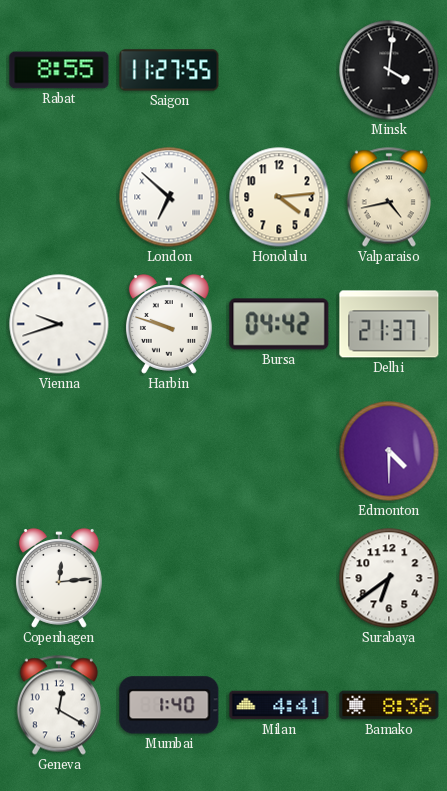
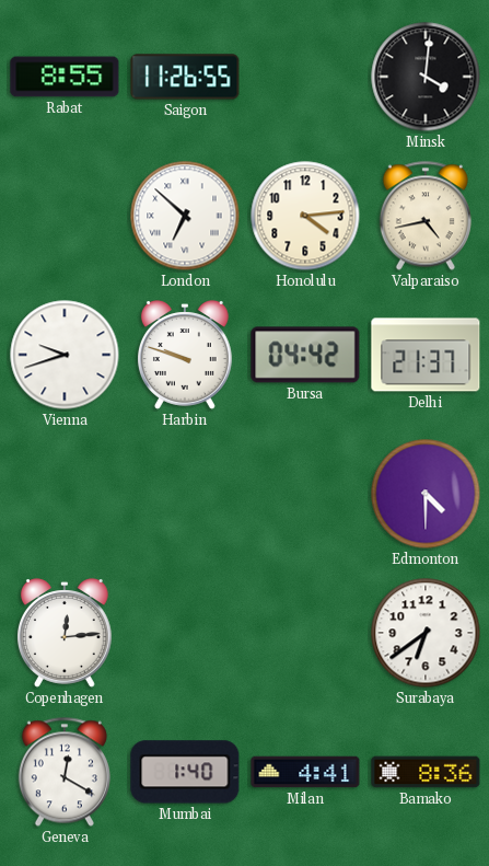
Saigon: 11:27 -> 11:26
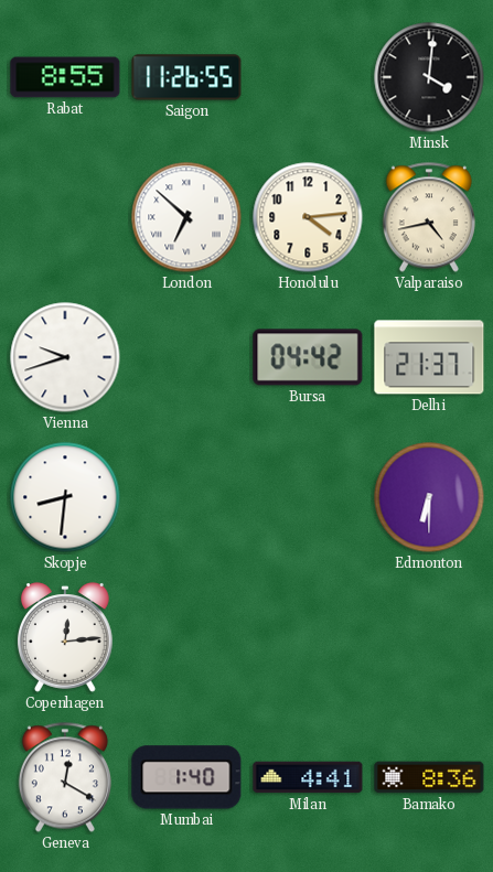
Harbin: 9:48 -> none
Skopje: none -> 8:31
Edmonton: 4:30 -> 6:30
Surabaya: 6:39 -> none
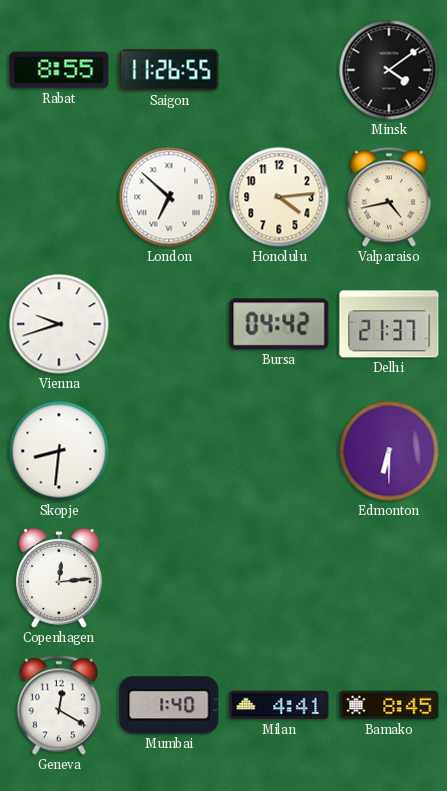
Minsk: 4:01 -> 4:09
Bamako: 8:36 -> 8:45
